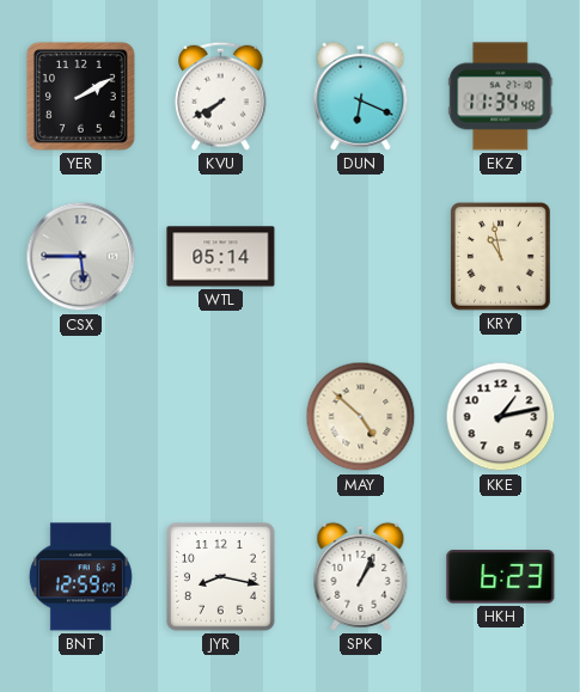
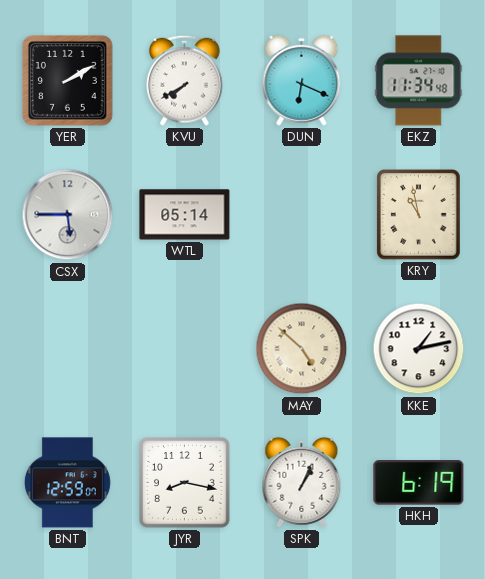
HKH: 6:23 -> 6:19
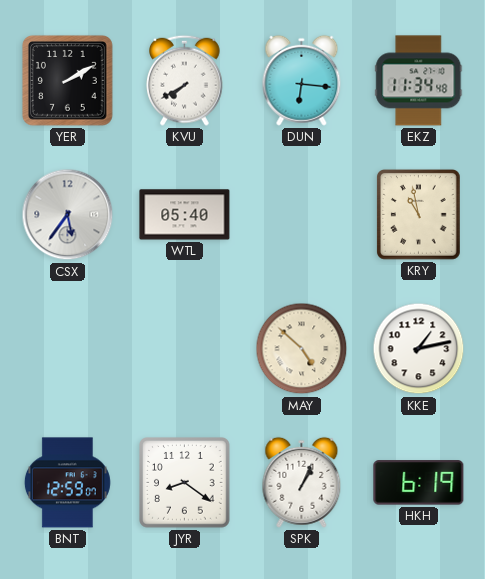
DUN: 6:19 -> 6:16
CSX: 5:45 -> 5:36
WTL: 05:14 -> 05:40
JYR: 8:17 -> 8:21
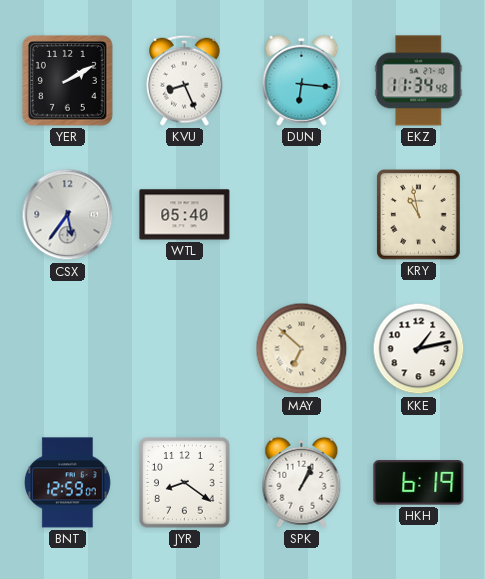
KVU: 7:40 -> 8:26
MAY: 4:52 -> 6:52
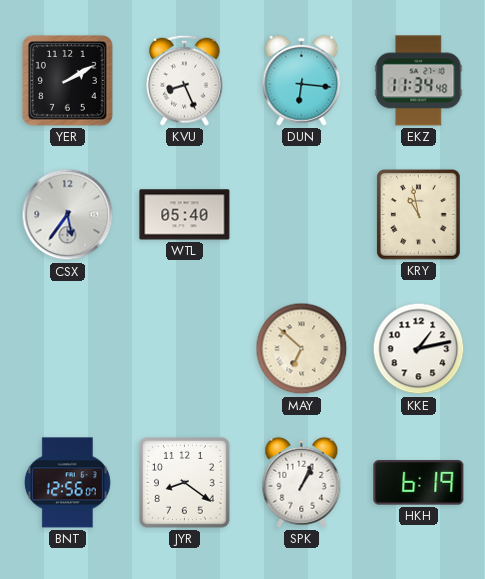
BNT: 12:59 -> 12:56
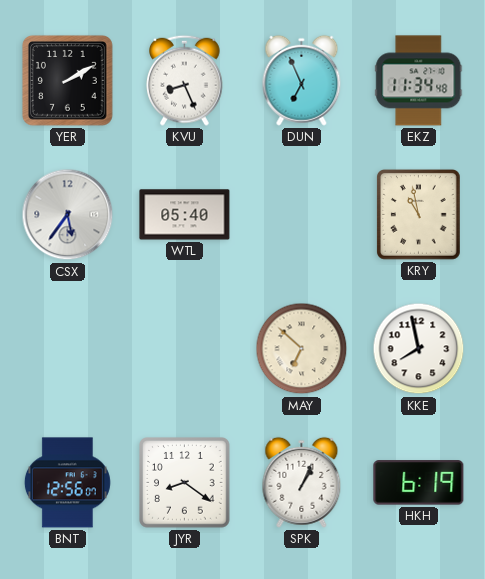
DUN: 6:16 -> 6:56
KKE: 1:13 -> 7:58
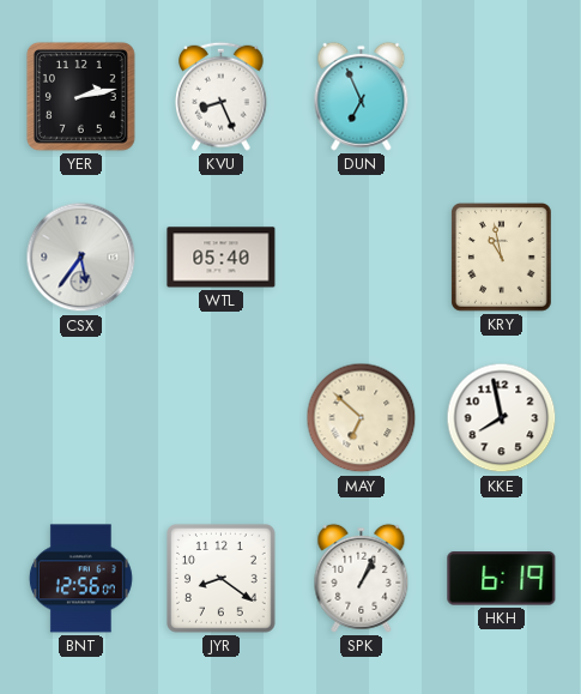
YER: 2:10 -> 2:13
EKZ: 11:34 -> none
